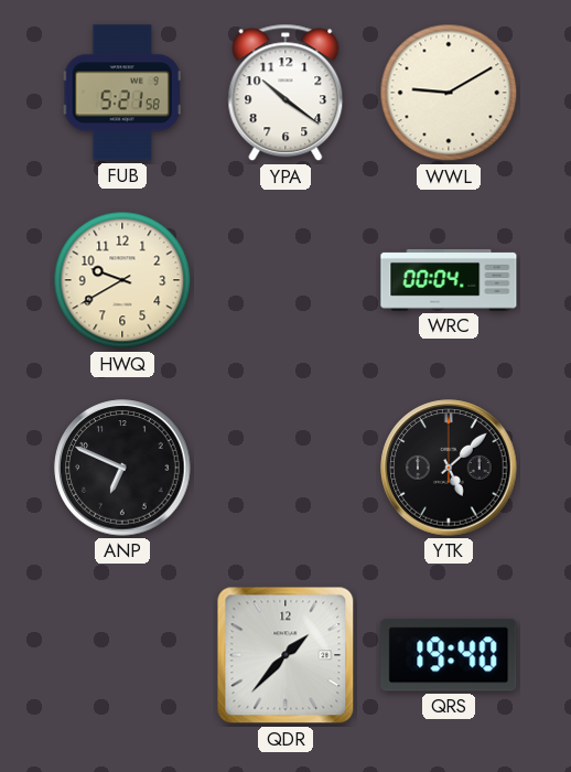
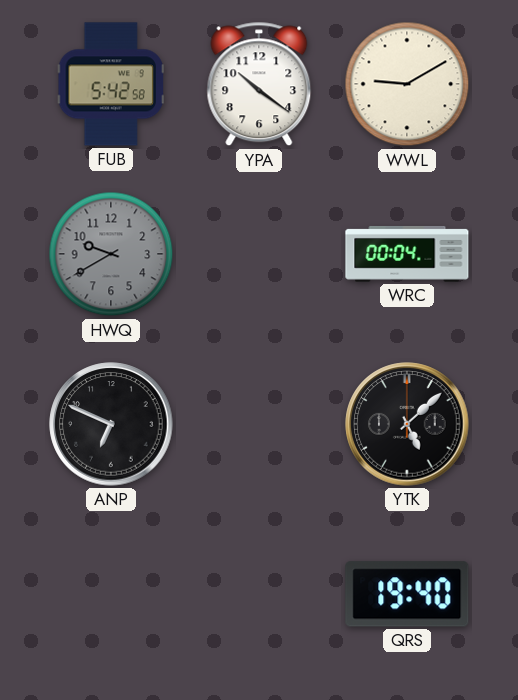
FUB: 5:21 -> 5:42
HWQ dial: cream -> grey
QDR: 1:37 -> none
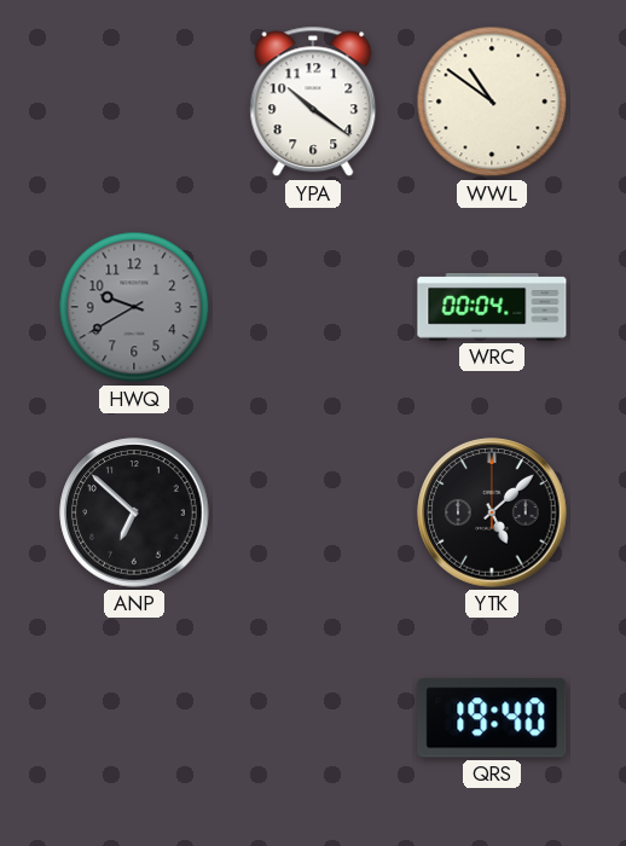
FUB: 5:42 -> none
WWL: 9:10 -> 10:51
ANP: 6:49 -> 6:52
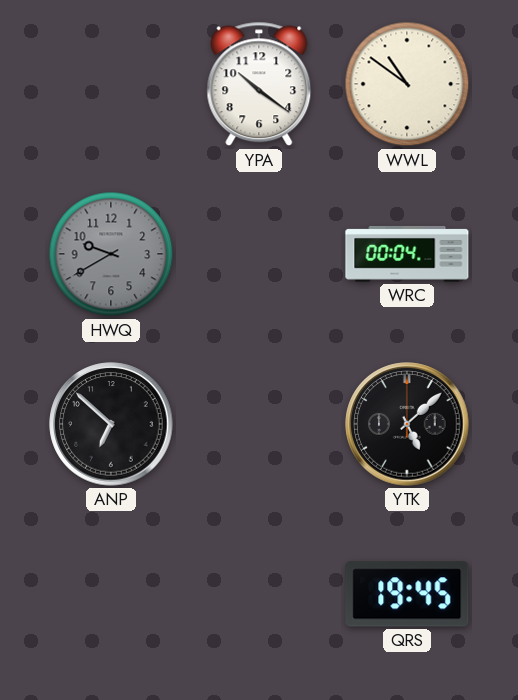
QRS: 19:40 -> 19:45
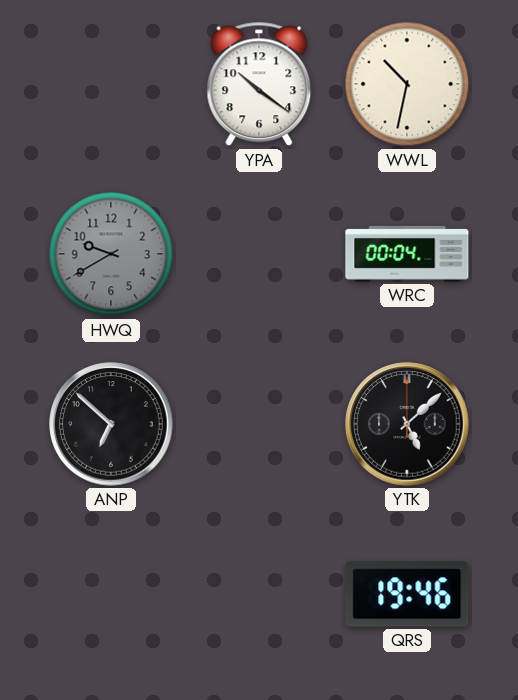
WWL: 10:51 -> 10:32
QRS: 19:45 -> 19:46
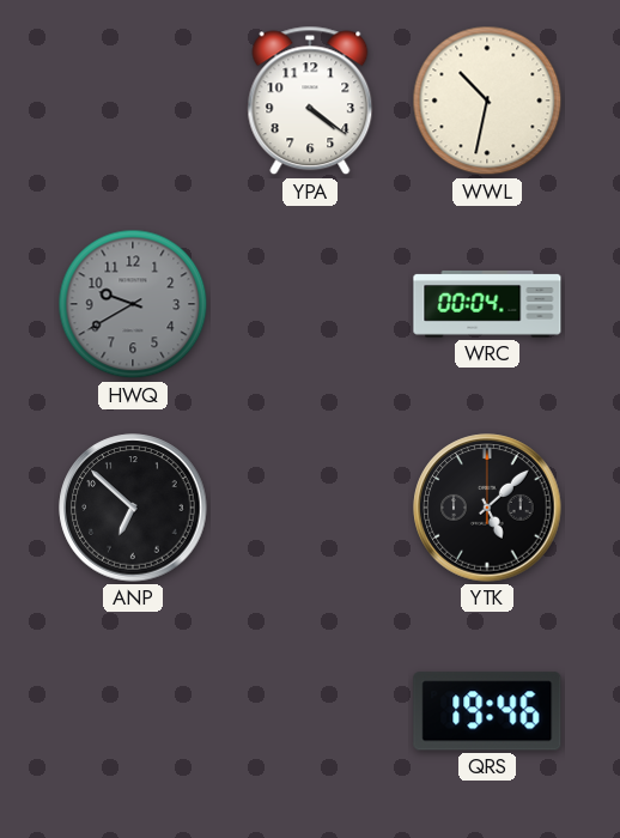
YPA: 10:21 -> 4:21
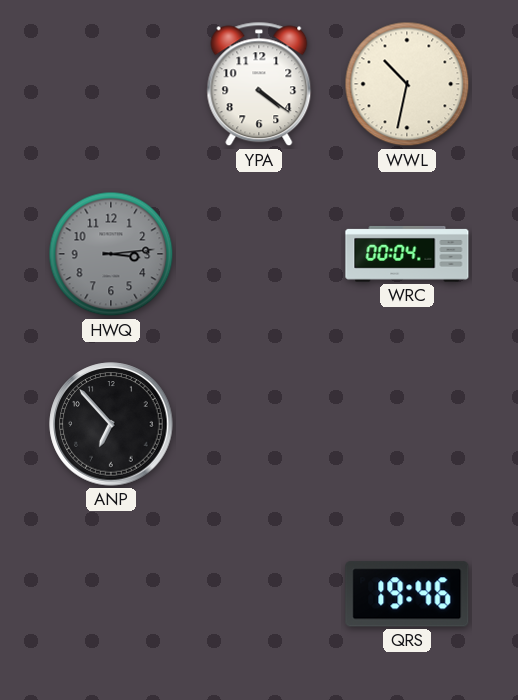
HWQ: 9:40 -> 3:14
ANP: 6:52 -> 6:53
YTK: 5:08 -> none
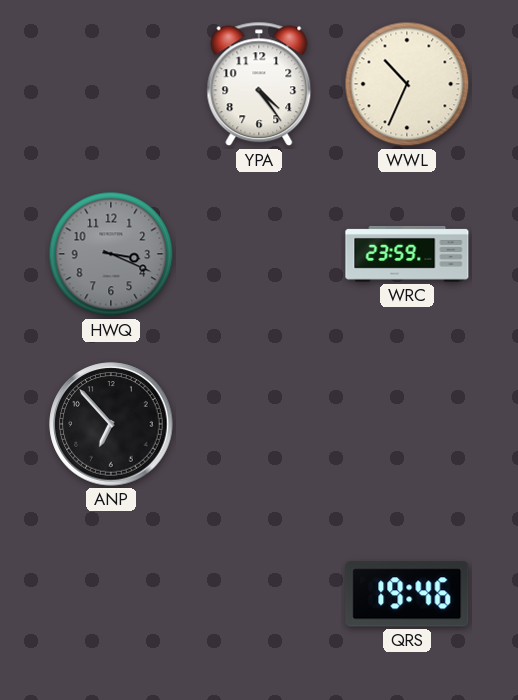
YPA: 4:21 -> 4:24
WWL: 10:32 -> 10:34
HWQ: 3:14 -> 3:19
WRC: 00:04 -> 23:59
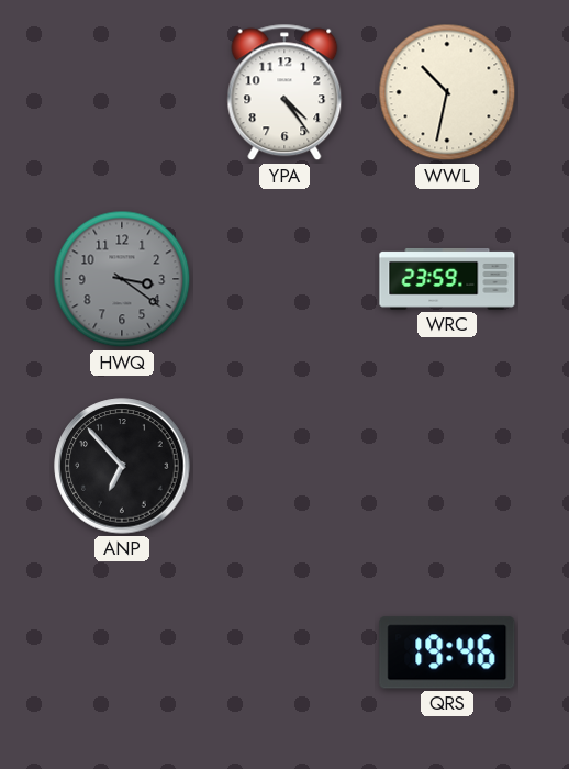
WWL: 10:34 -> 10:32
HWQ: 3:19 -> 3:21
